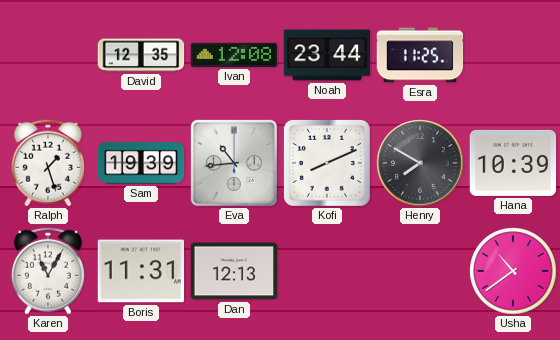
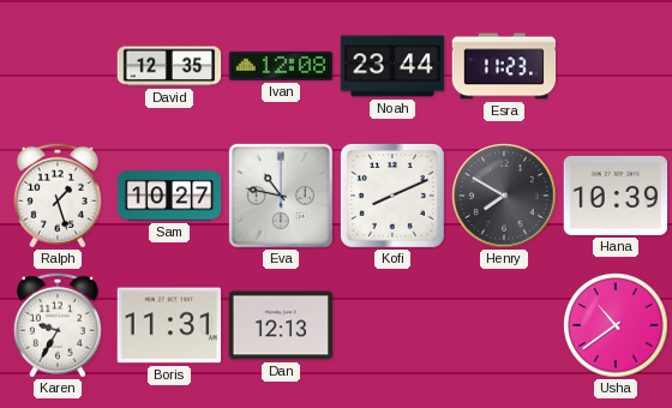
Esra: 11:25 -> 11:23
Sam: 19:39 -> 10:27
Eva: 10:44 -> 10:47
Karen: 11:05 -> 9:35
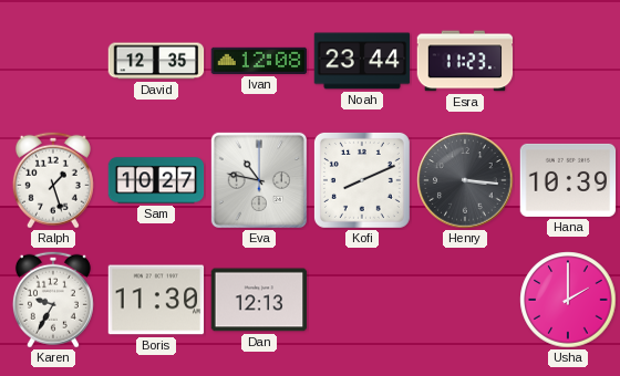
Henry: 7:50 -> 3:16
Boris: 11:31 -> 11:30
Usha: 10:39 -> 2:00
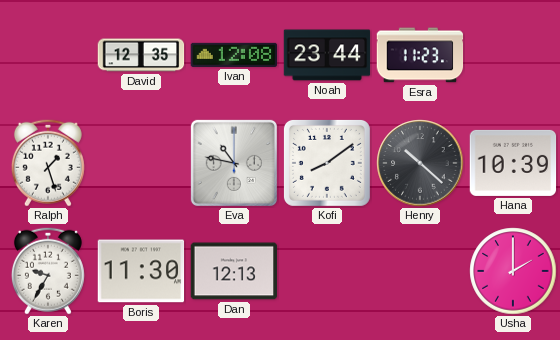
Sam: 10:27 -> none
Kofi: 8:11 -> 8:09
Henry: 3:16 -> 10:22
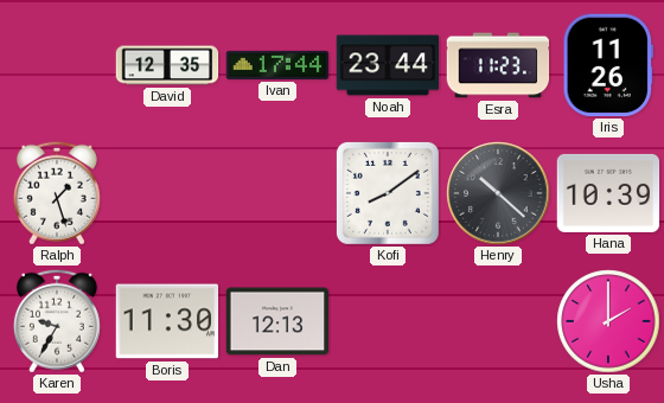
Ivan: 12:08 -> 17:44
Iris: none -> 11:26
Eva: 10:47 -> none
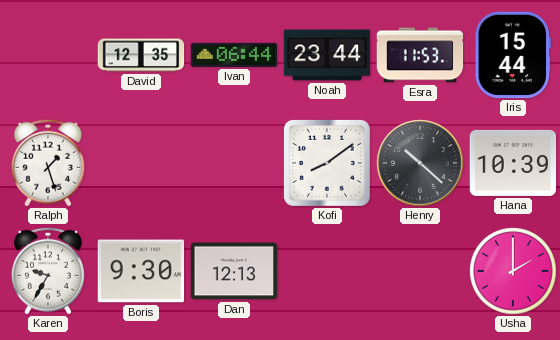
Ivan: 17:44 -> 06:44
Esra: 11:23 -> 11:53
Iris: 11:26 -> 15:44
Boris: 11:30 -> 9:30
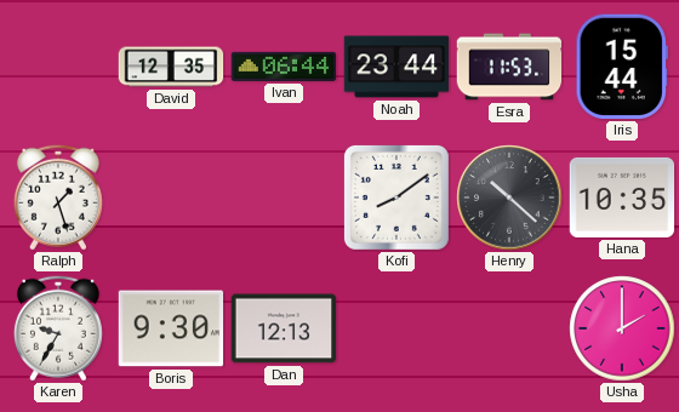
Hana: 10:39 -> 10:35
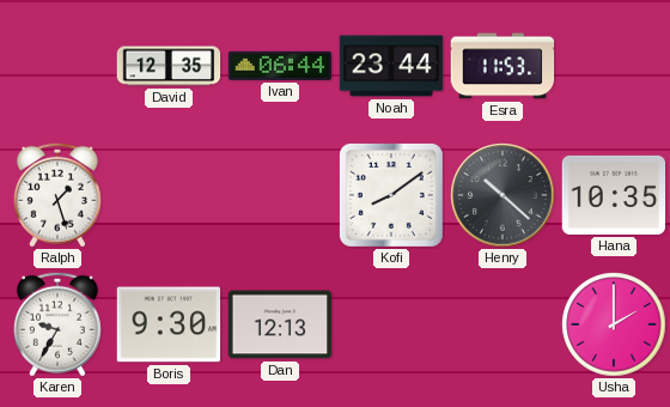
Iris: 15:44 -> none
